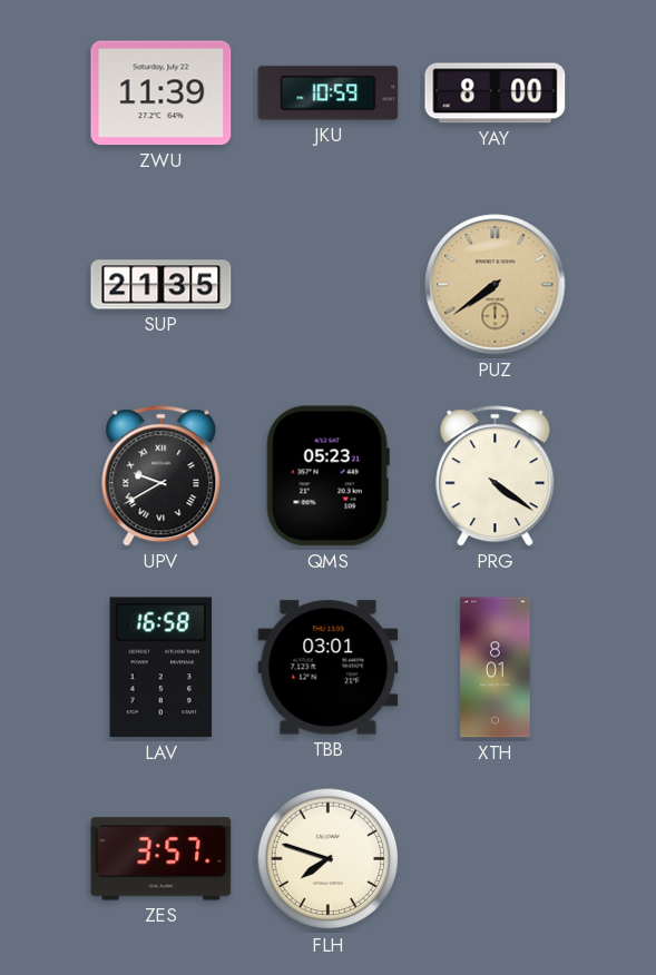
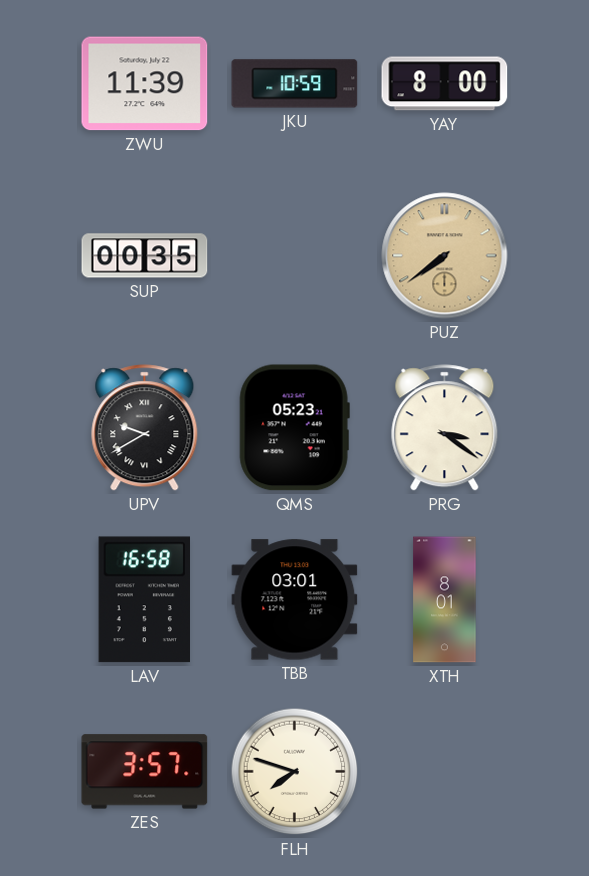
SUP: 21:35 -> 00:35
PRG: 4:21 -> 3:21
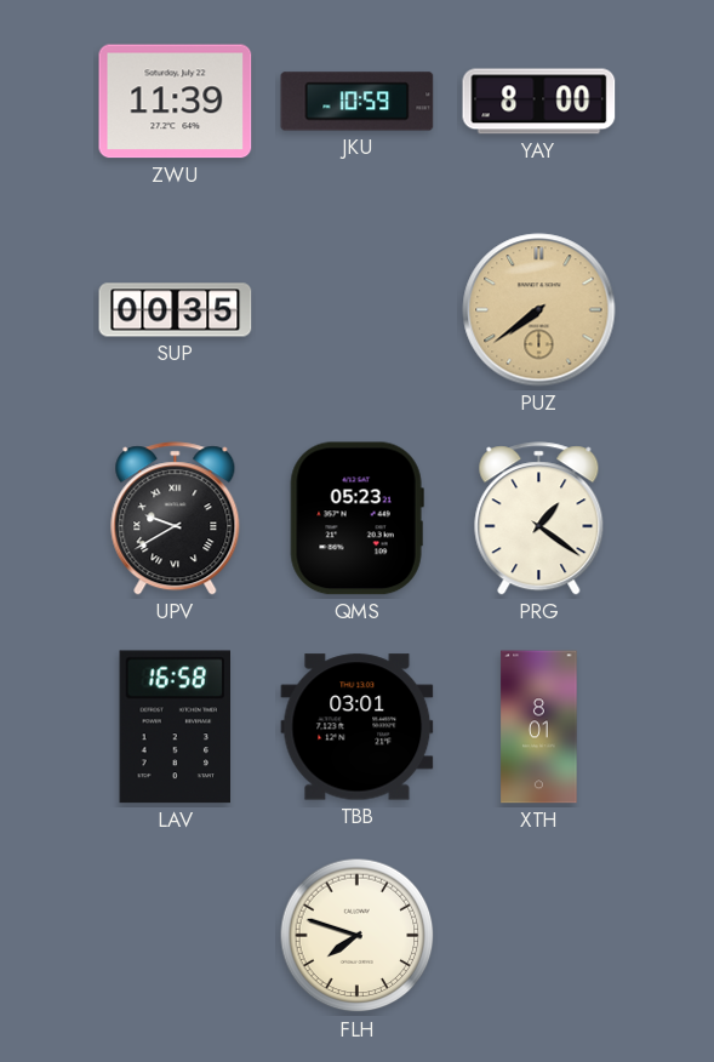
PRG: 3:21 -> 1:21
ZES: 3:57 -> none
